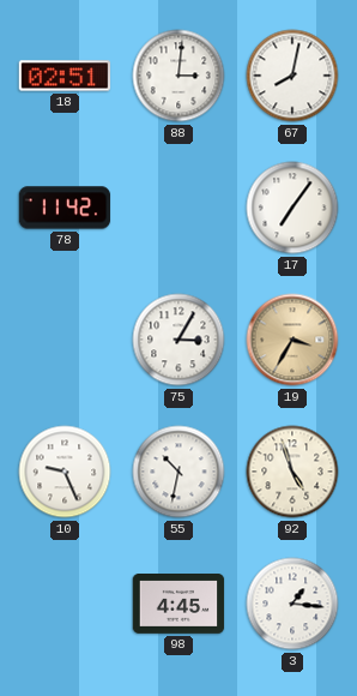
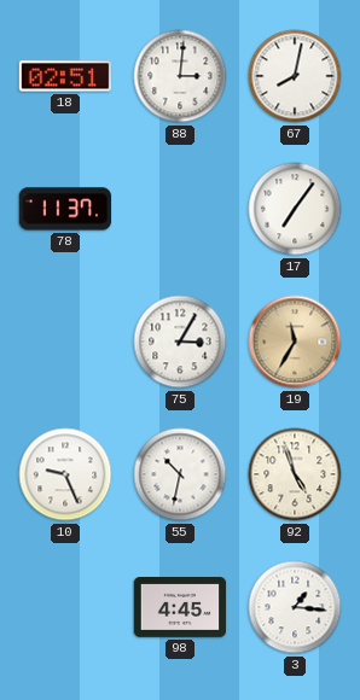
78: 11:42 -> 11:37
19: 3:35 -> 11:35
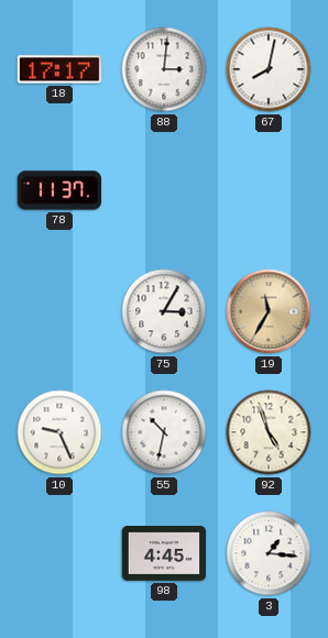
18: 02:51 -> 17:17
17: 7:06 -> none
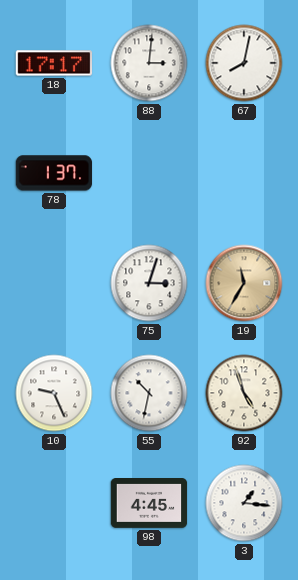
78: 11:37 -> 1:37
75: 3:05 -> 3:03
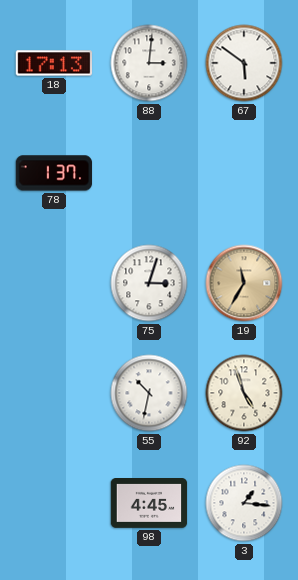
18: 17:17 -> 17:13
67: 8:02 -> 5:51
10: 9:26 -> none
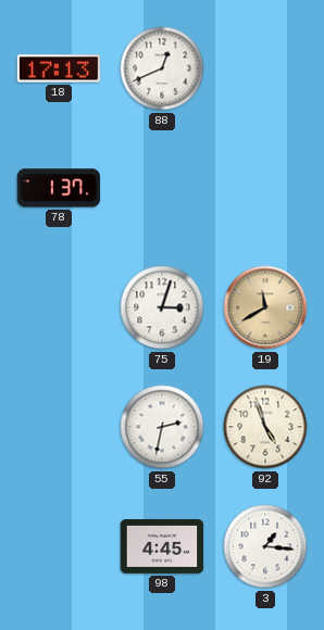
88: 3:01 -> 12:41
67: 5:51 -> none
19: 11:35 -> 11:40
55: 10:32 -> 2:32
